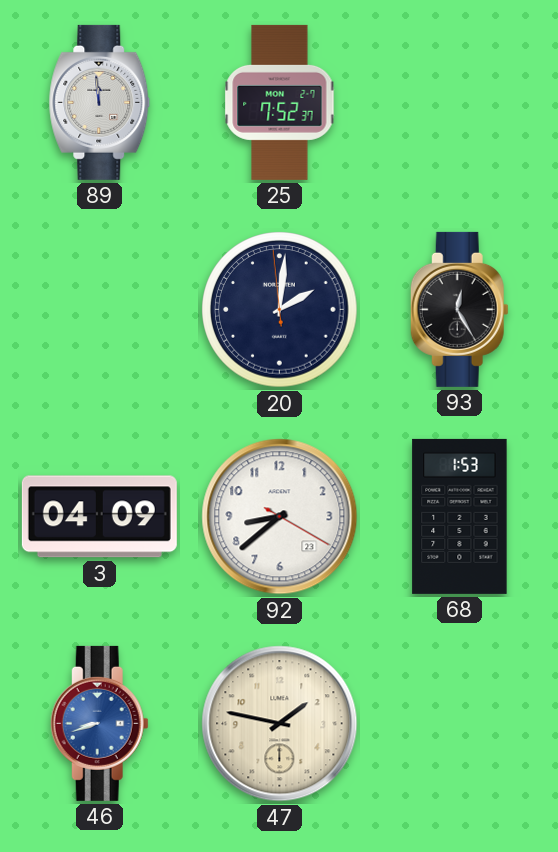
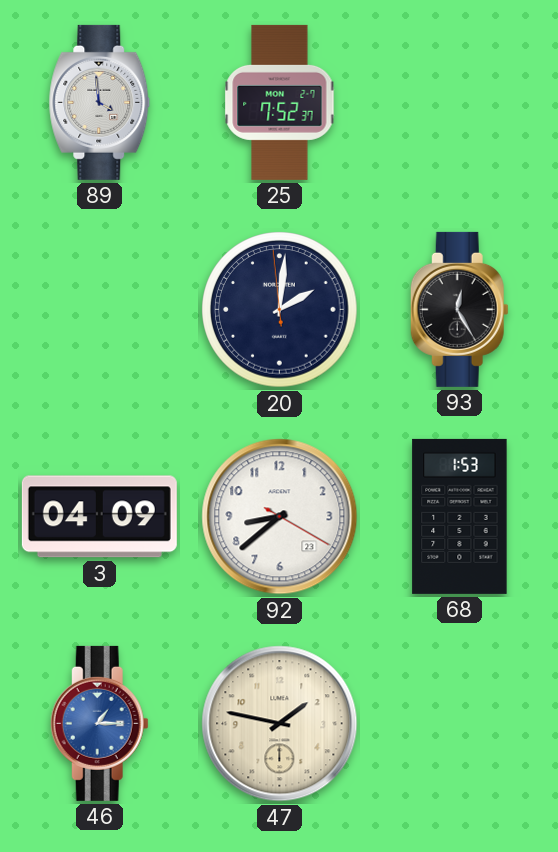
89: 11:59 -> 3:59
46: 8:42 -> 1:15
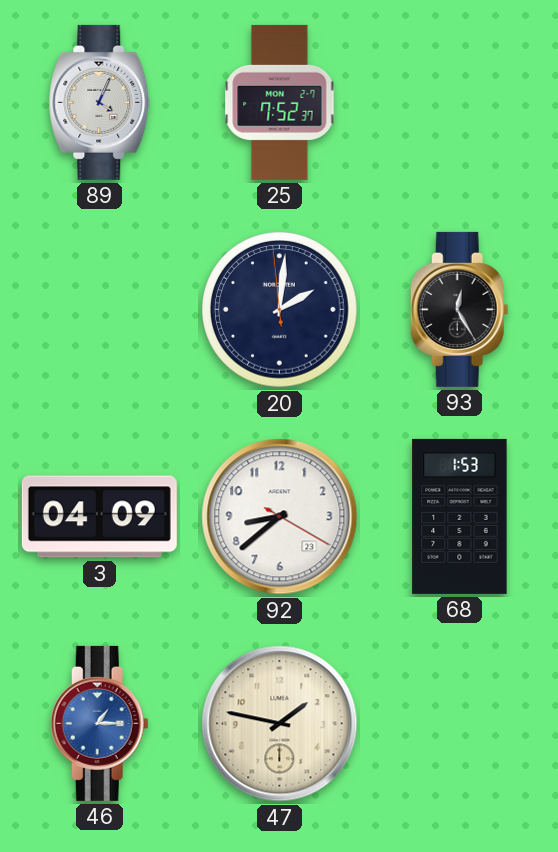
89: 3:59 -> 4:04
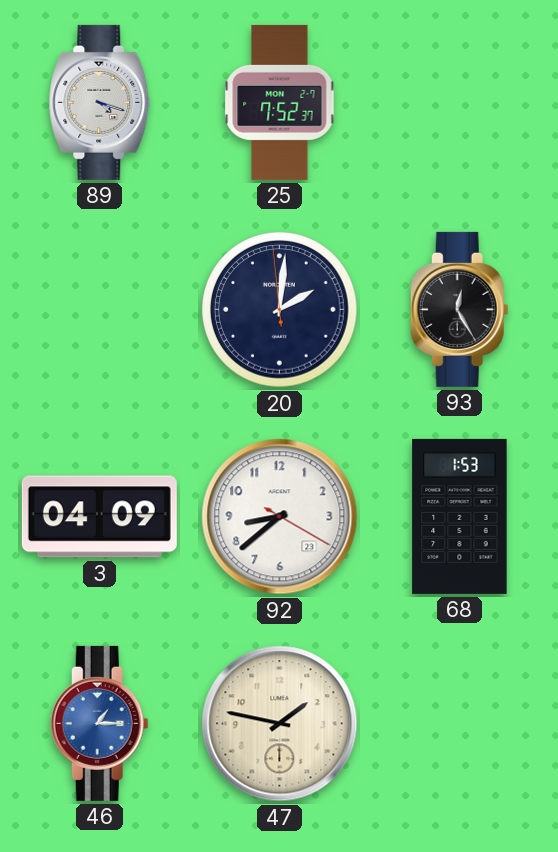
89: 4:04 -> 4:18
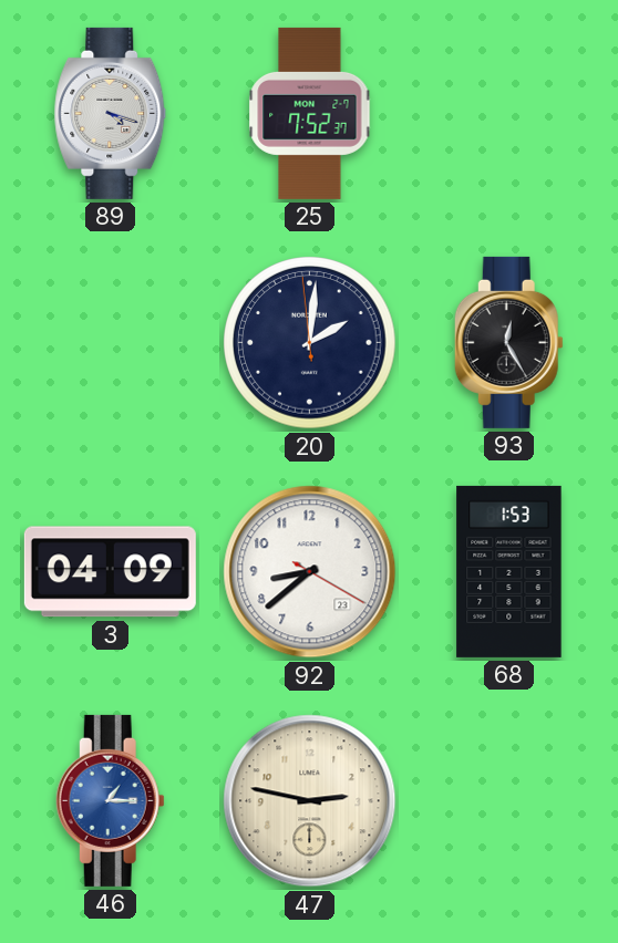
47: 1:47 -> 2:47
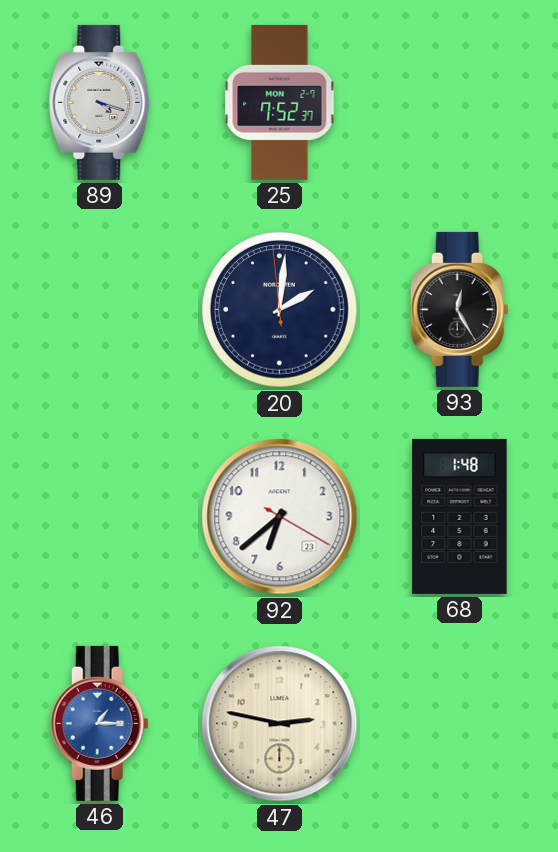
3: 04:09 -> none
92: 8:38 -> 6:38
68: 1:53 -> 1:48
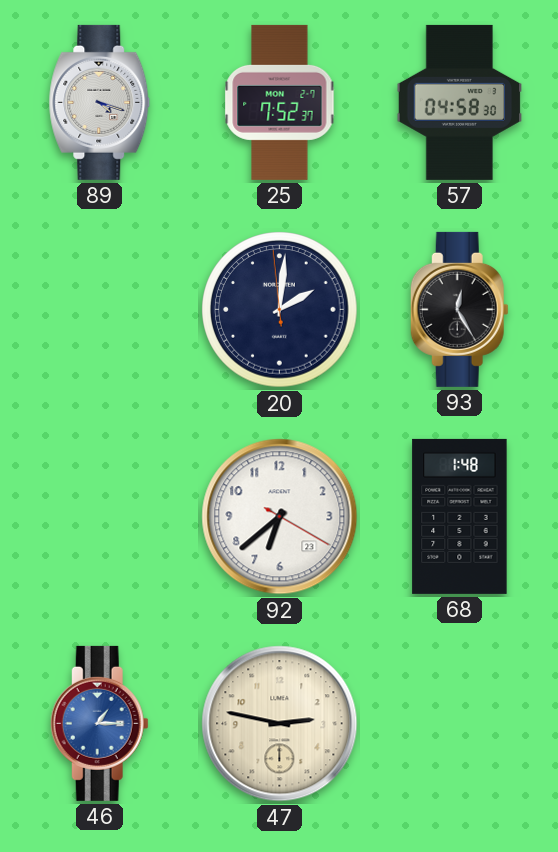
57: none -> 04:58
